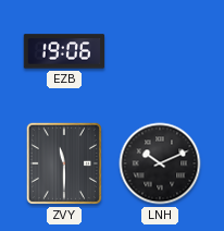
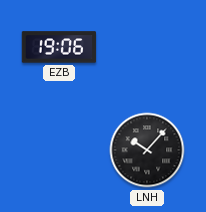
ZVY: 11:30 -> none
LNH: 10:11 -> 10:07
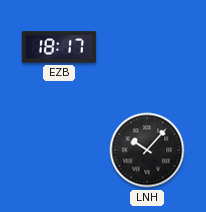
EZB: 19:06 -> 18:17
